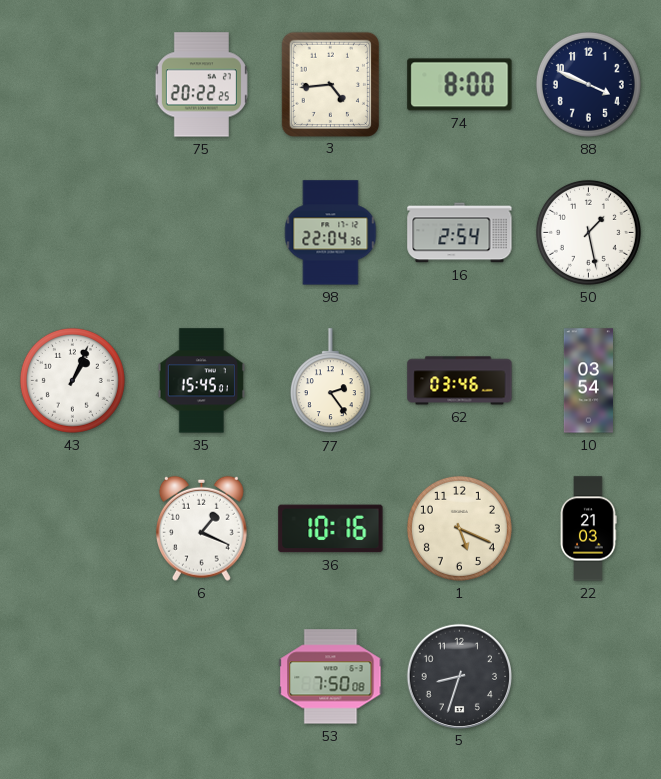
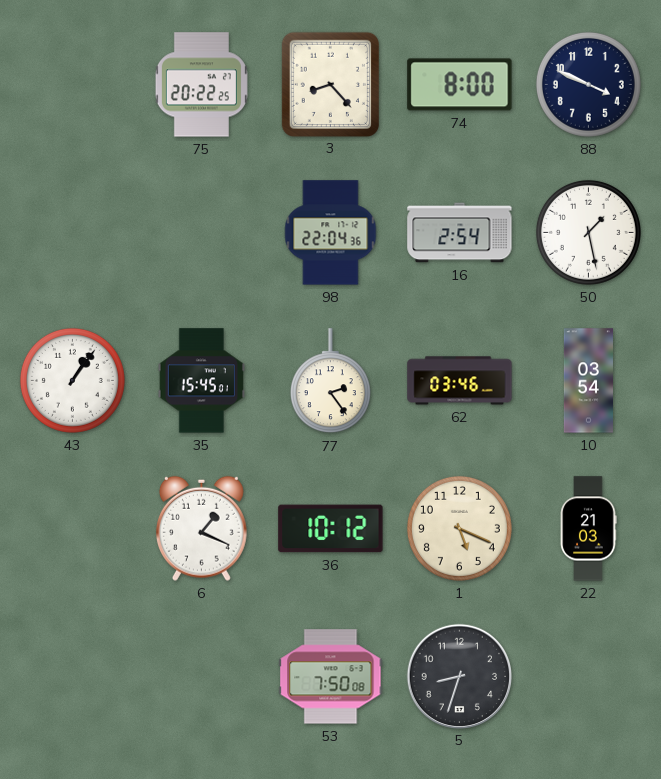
3: 4:44 -> 8:23
43: 1:04 -> 1:06
36: 10:16 -> 10:12
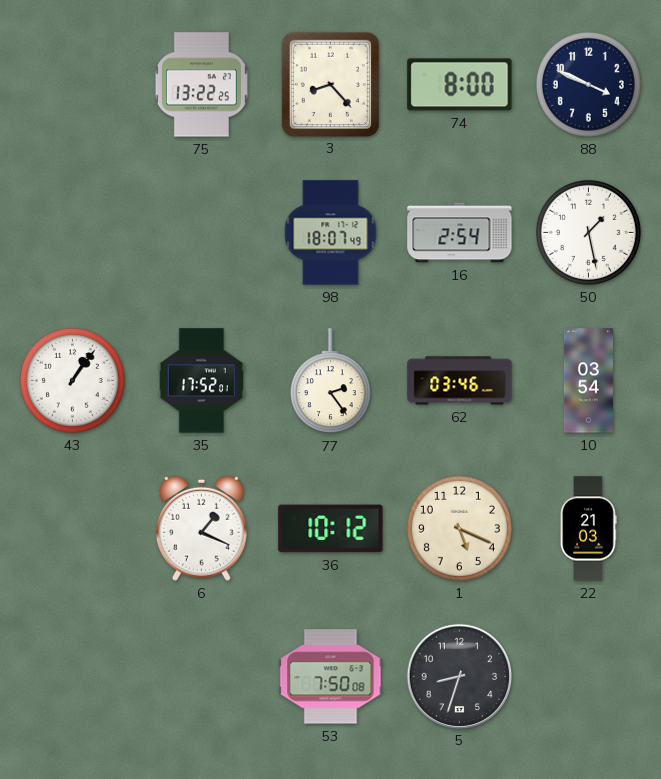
75: 20:22 -> 13:22
98: 22:04 -> 18:07
35: 15:45 -> 17:52
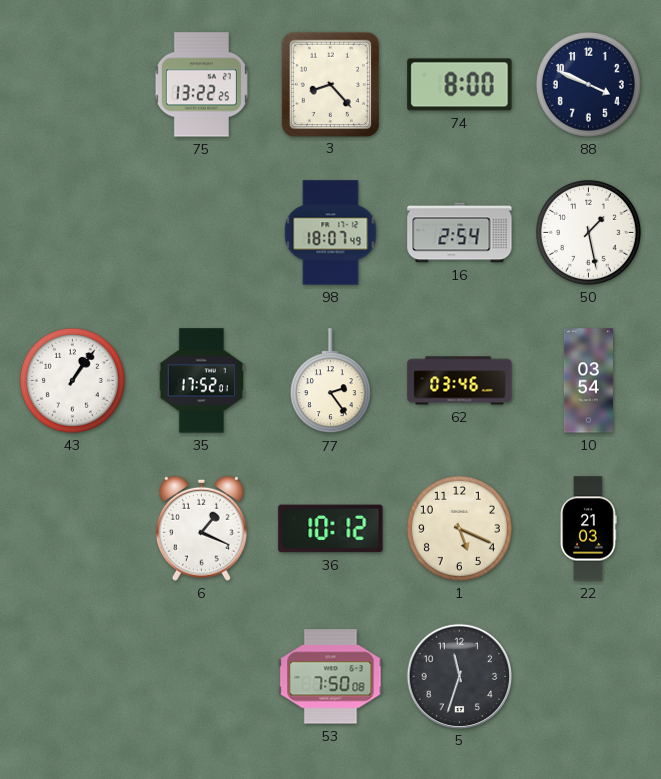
5: 8:33 -> 11:33
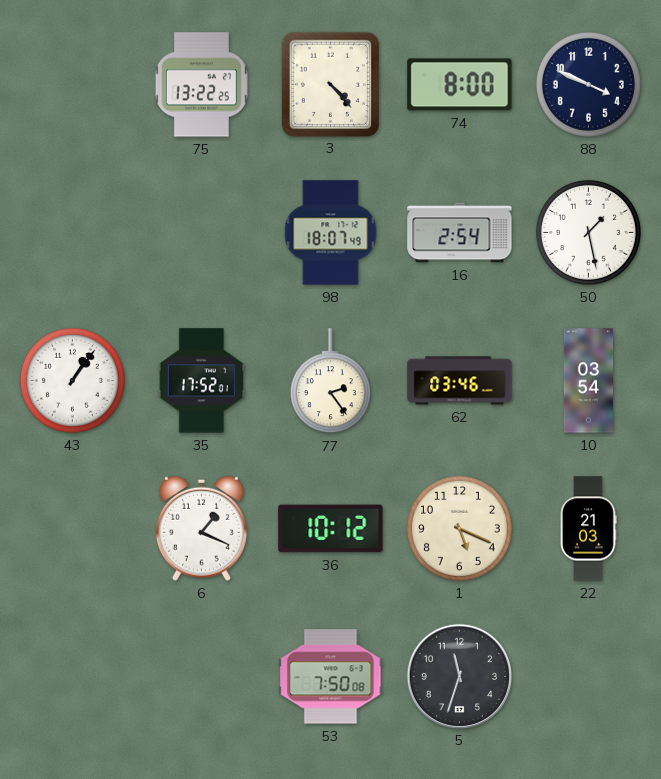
3: 8:23 -> 4:23
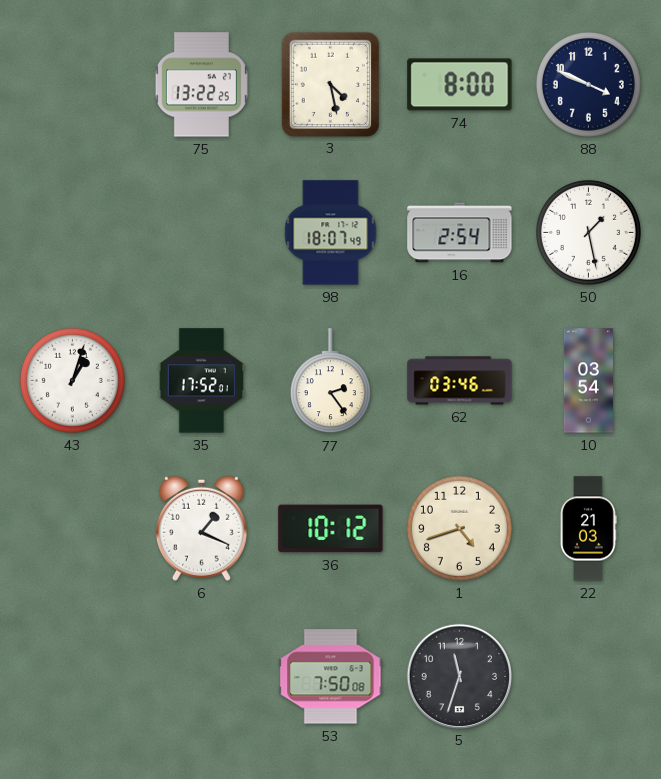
3: 4:23 -> 4:28
43: 1:06 -> 1:03
1: 5:19 -> 4:42
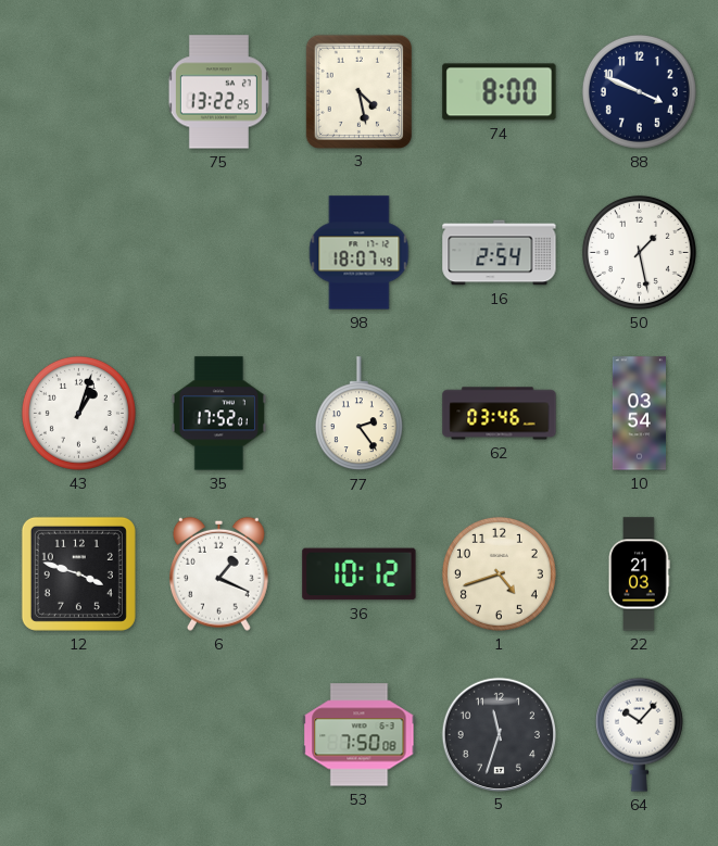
12: none -> 3:48
64: none -> 10:07
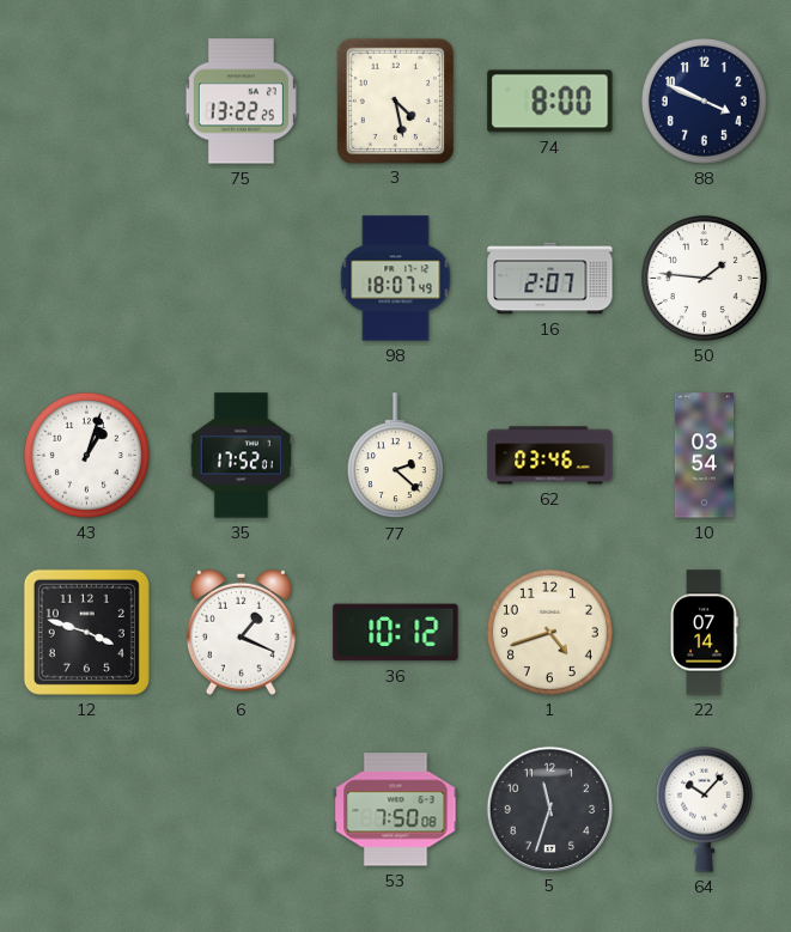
16: 2:54 -> 2:07
50: 1:28 -> 1:46
77: 2:24 -> 2:22
22: 21:03 -> 07:14
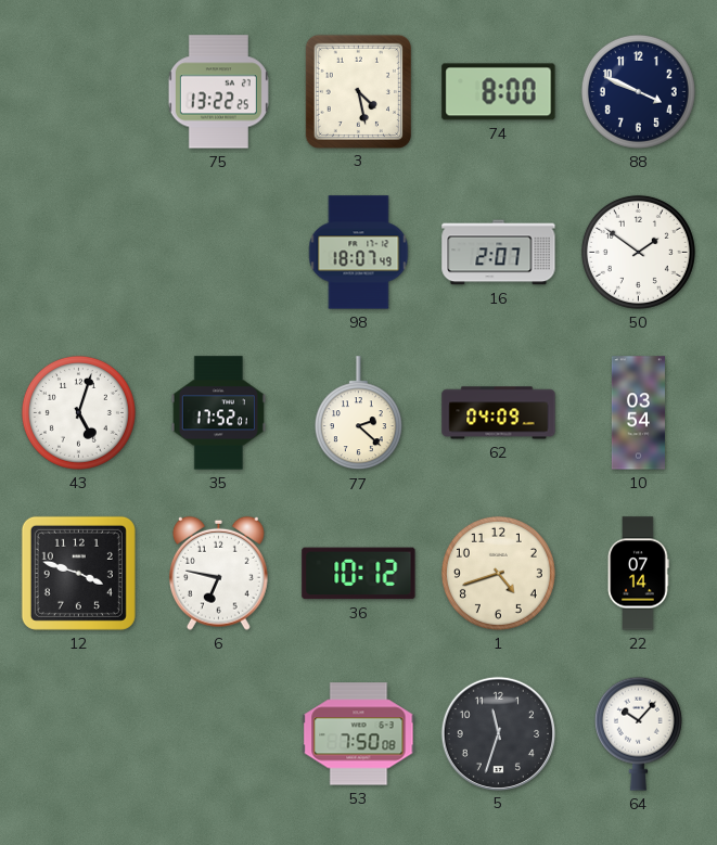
50: 1:46 -> 1:51
43: 1:03 -> 5:03
62: 03:46 -> 04:09
6: 1:19 -> 6:47
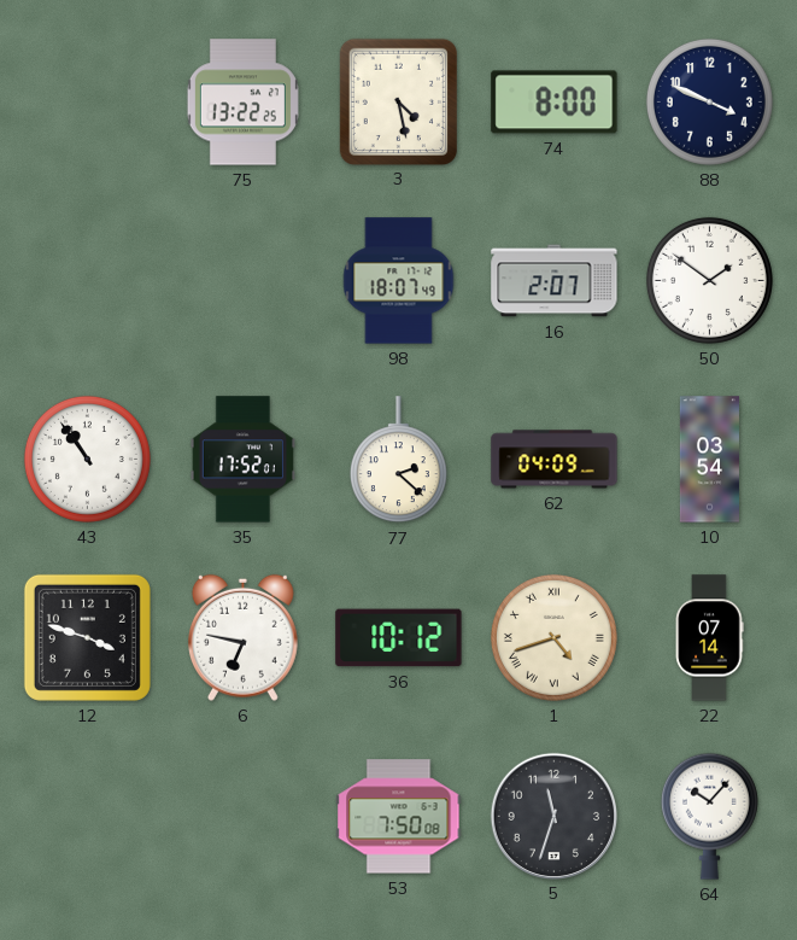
43: 5:03 -> 10:54
1 numerals: Arabic -> Roman
